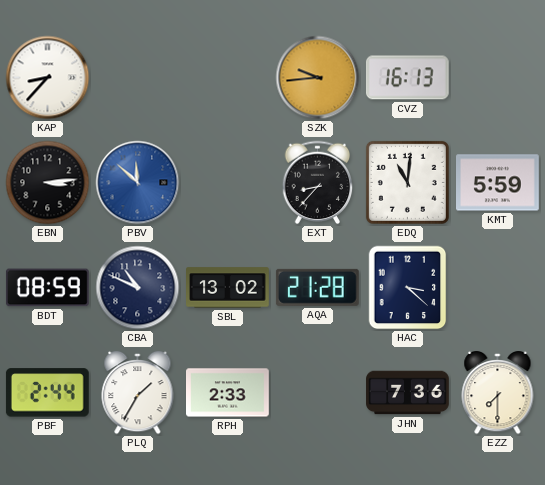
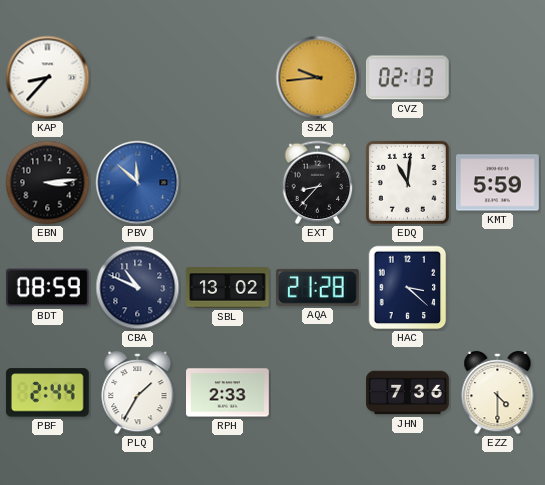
CVZ: 16:13 -> 02:13
EZZ: 7:30 -> 4:30
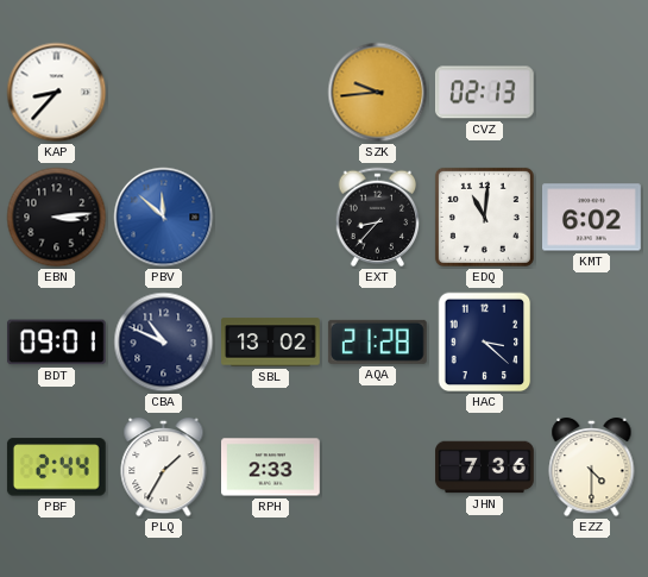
KMT: 5:59 -> 6:02
BDT: 08:59 -> 09:01
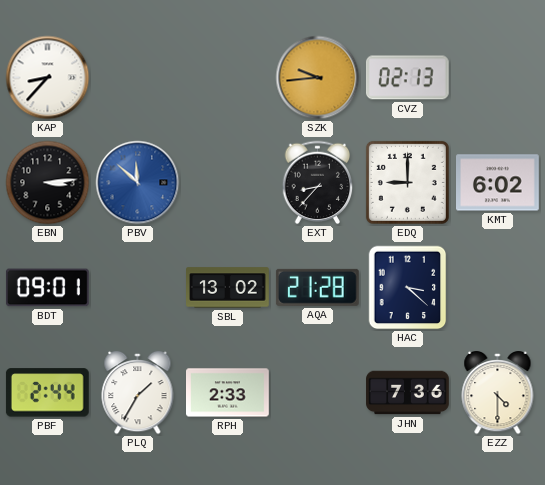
EDQ: 11:01 -> 9:00
CBA: 10:49 -> none
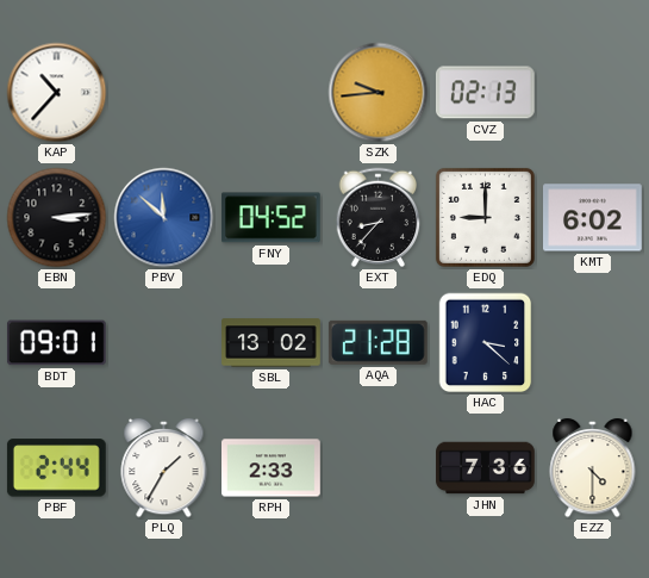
KAP: 8:37 -> 10:37
FNY: none -> 04:52
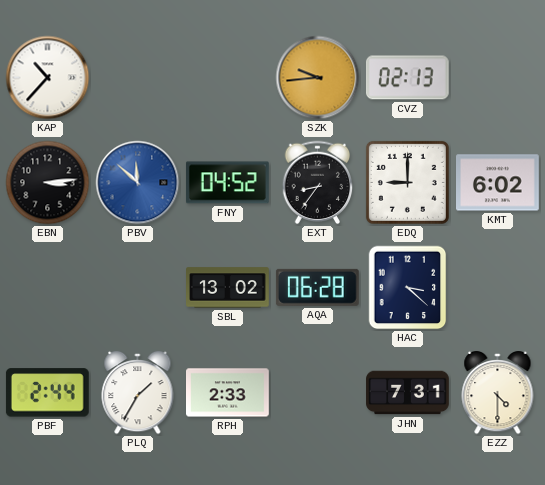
EXT: 8:37 -> 8:36
BDT: 09:01 -> none
AQA: 21:28 -> 06:28
JHN: 7:36 -> 7:31
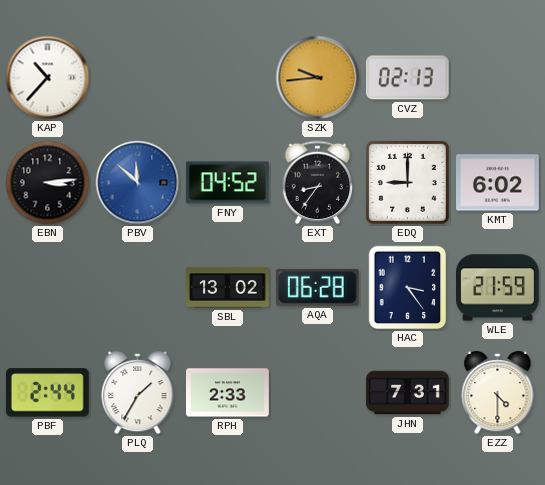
HAC: 3:22 -> 3:24
WLE: none -> 21:59
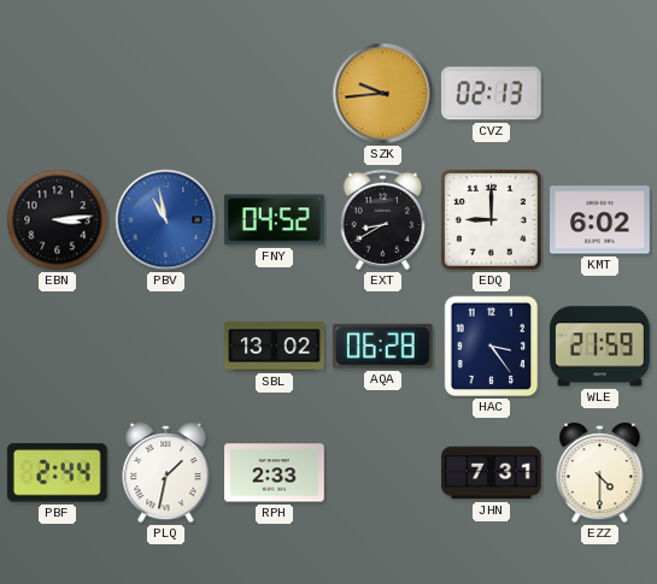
KAP: 10:37 -> none
PBV: 11:52 -> 10:58
EXT: 8:36 -> 8:40
PLQ: 1:35 -> 1:32
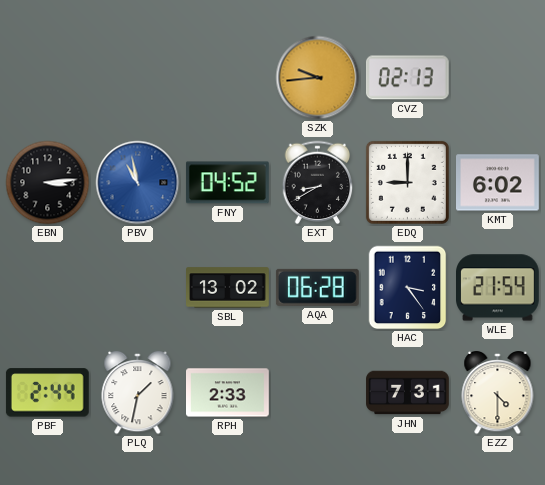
WLE: 21:59 -> 21:54
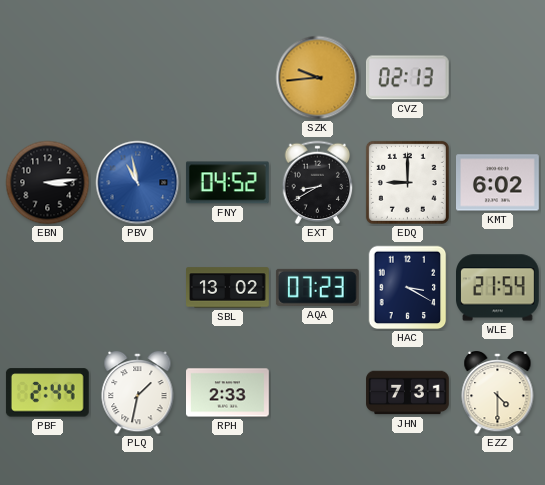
AQA: 06:28 -> 07:23
HAC: 3:24 -> 3:20
